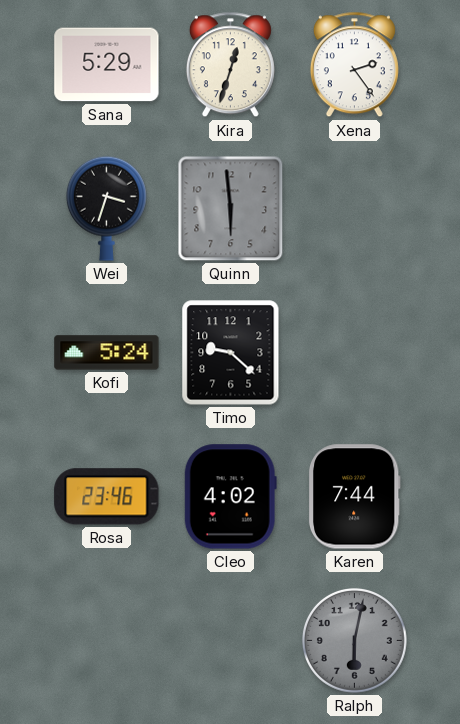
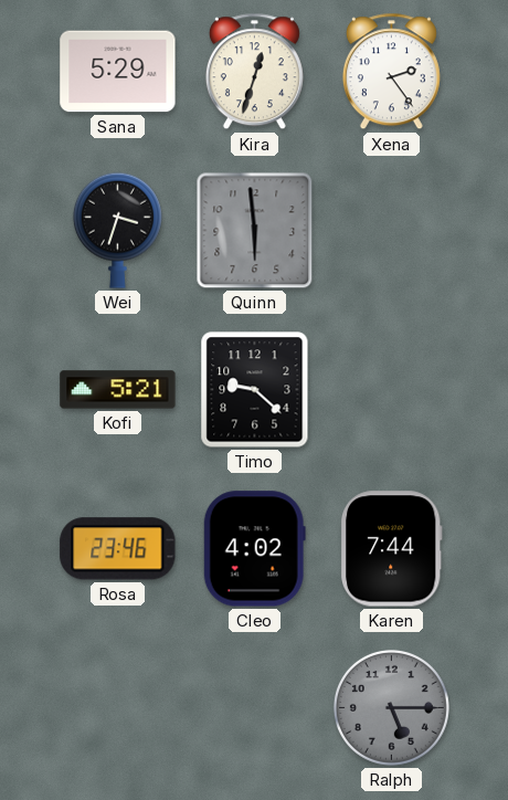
Kofi: 5:24 -> 5:21
Ralph: 6:02 -> 5:15
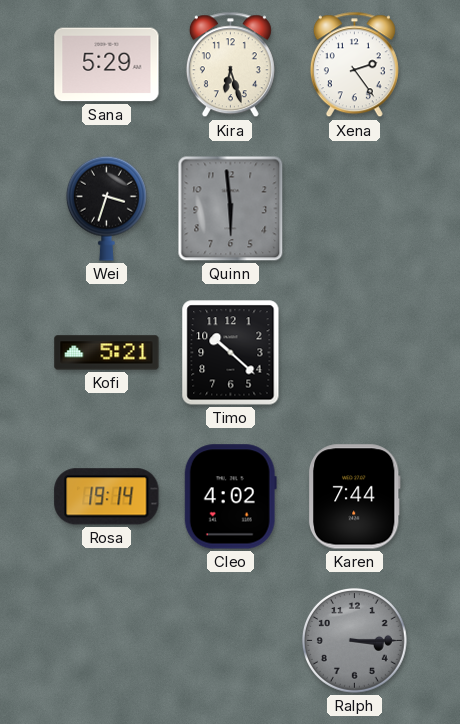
Kira: 12:33 -> 6:27
Timo: 9:22 -> 10:22
Rosa: 23:46 -> 19:14
Ralph: 5:15 -> 3:15
